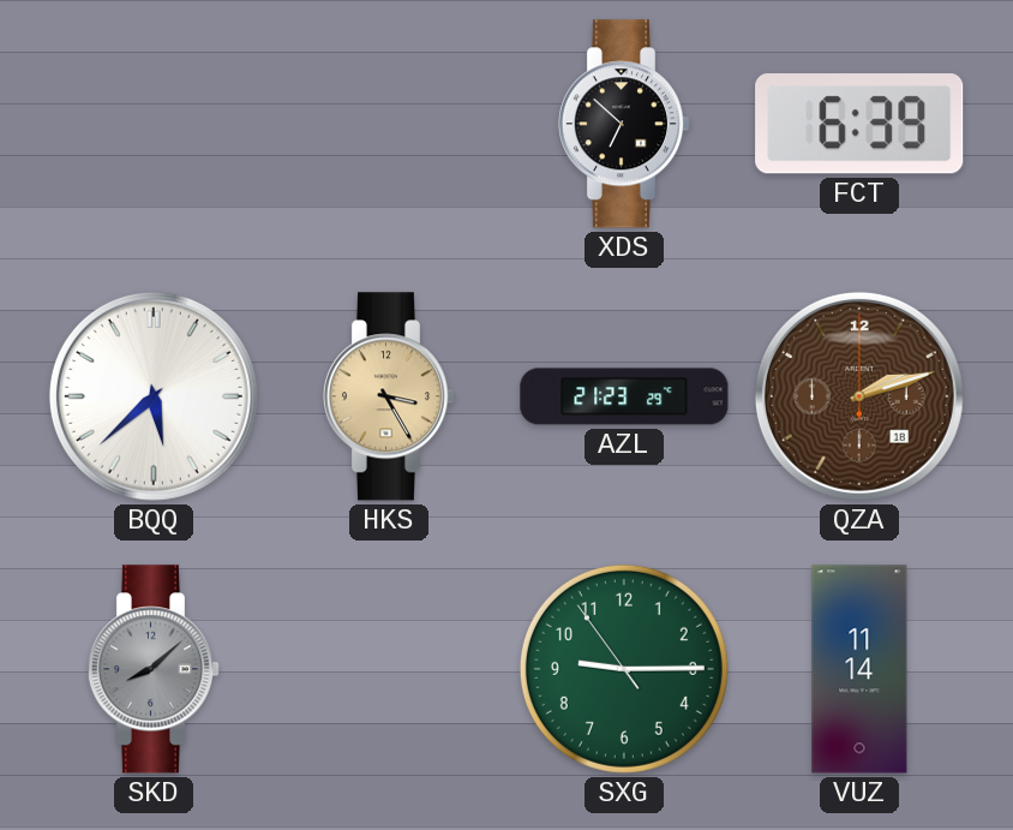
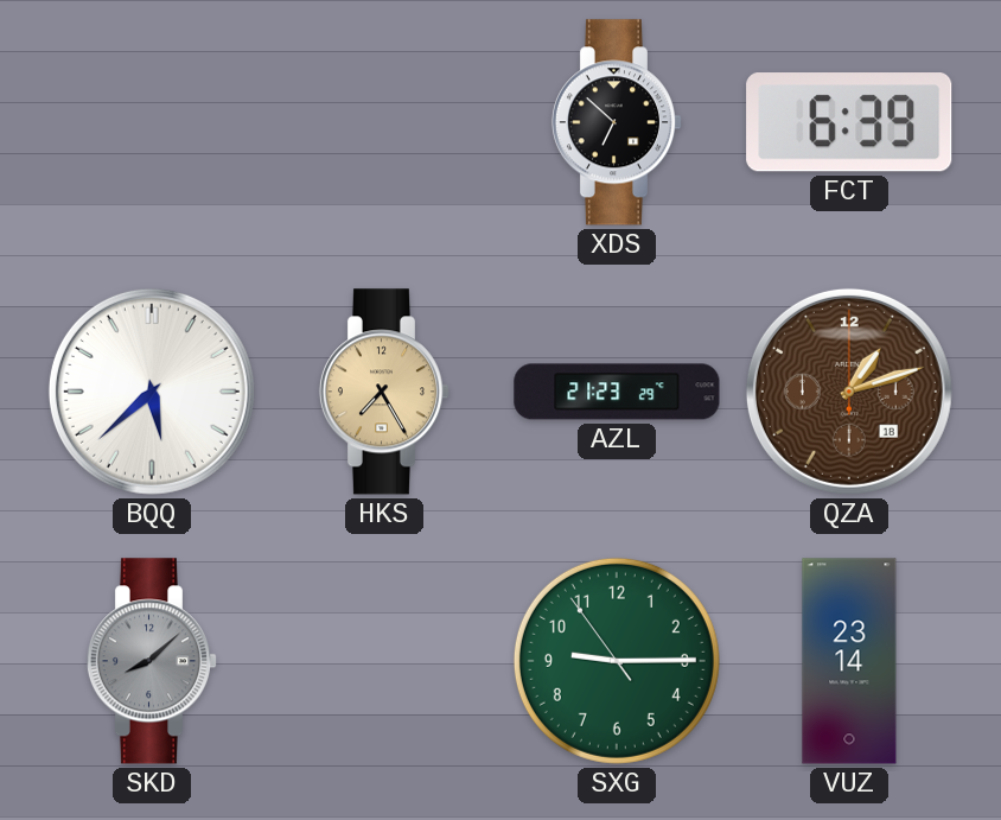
HKS: 3:25 -> 7:25
QZA: 2:12 -> 1:12
VUZ: 11:14 -> 23:14
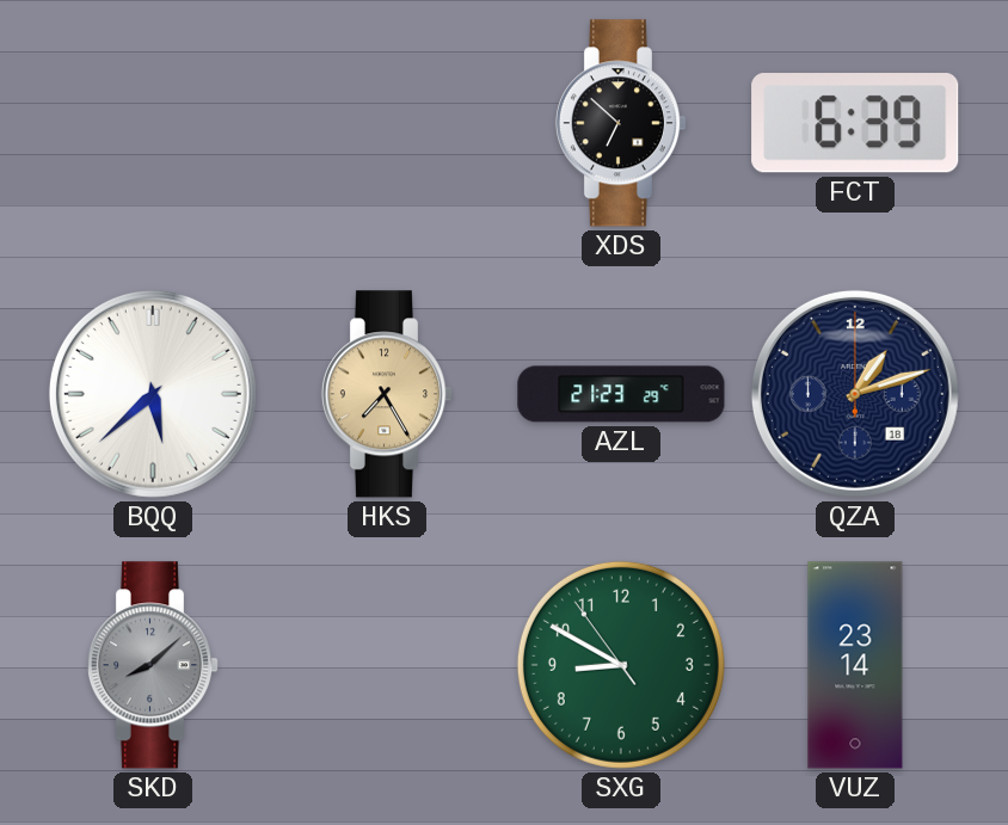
QZA dial: brown -> navy
SXG: 9:14 -> 8:49
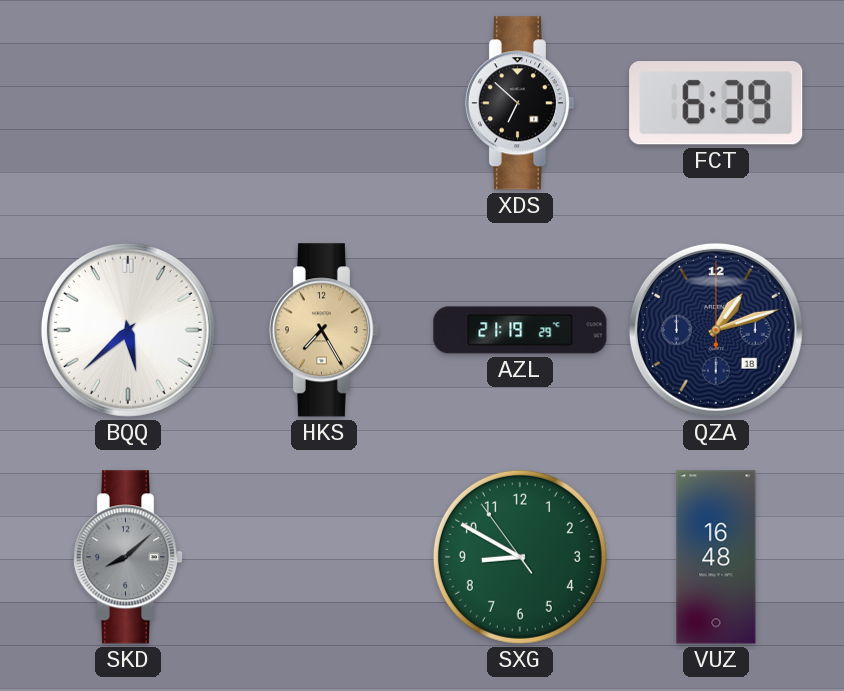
AZL: 21:23 -> 21:19
VUZ: 23:14 -> 16:48
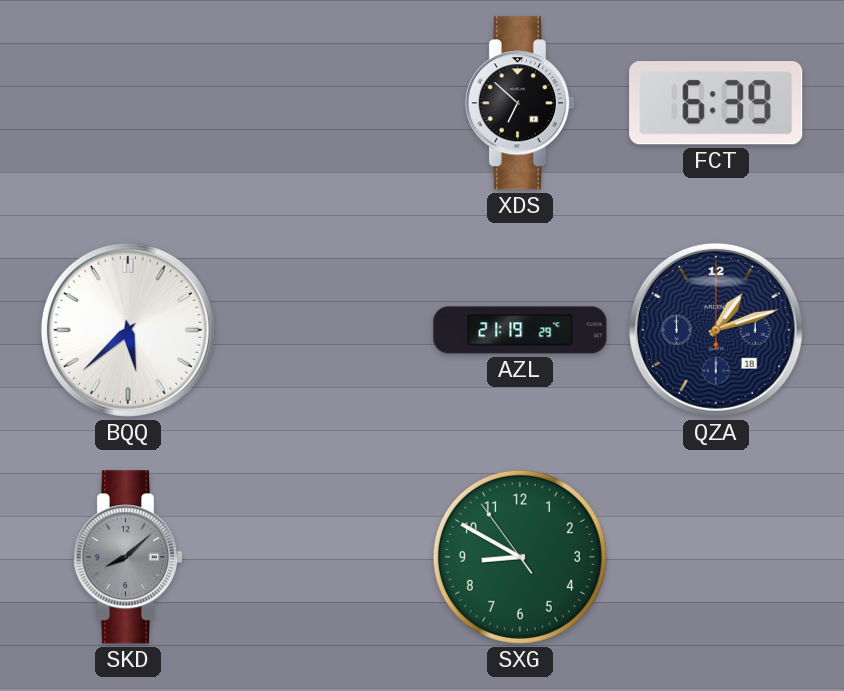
HKS: 7:25 -> none
VUZ: 16:48 -> none
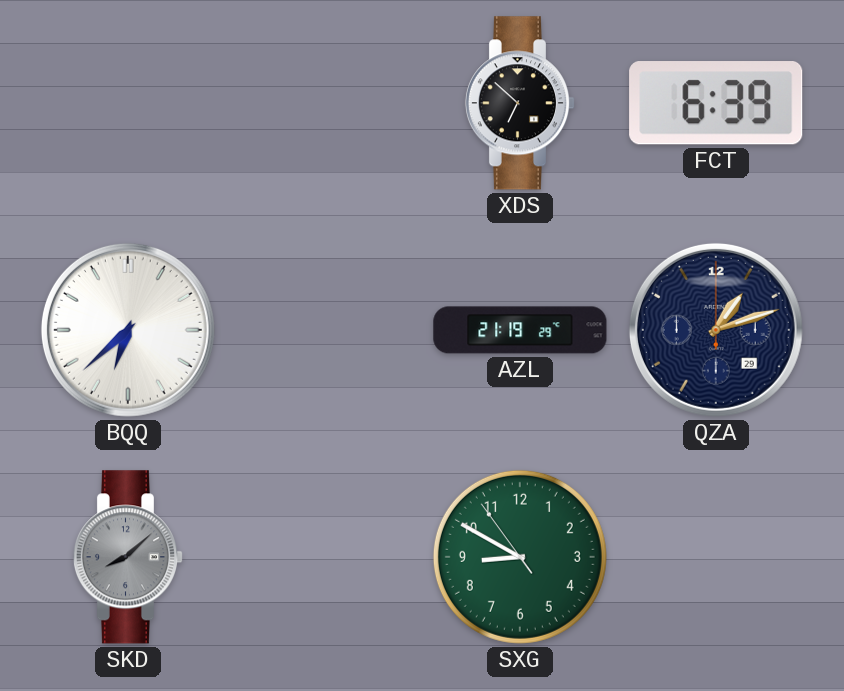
BQQ: 5:38 -> 6:38
QZA date: 18 -> 29
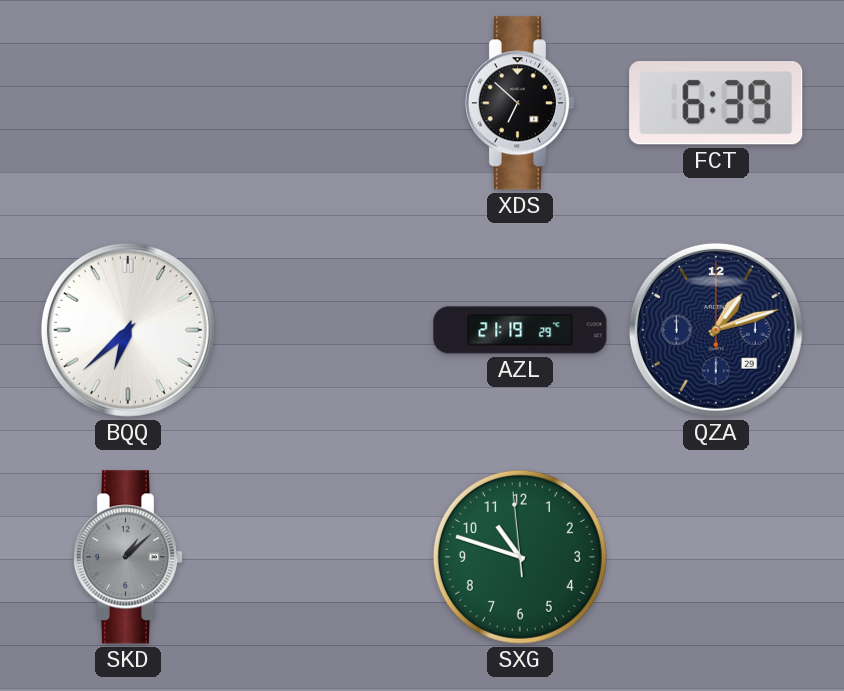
SKD: 8:08 -> 1:08
SXG: 8:49 -> 10:47
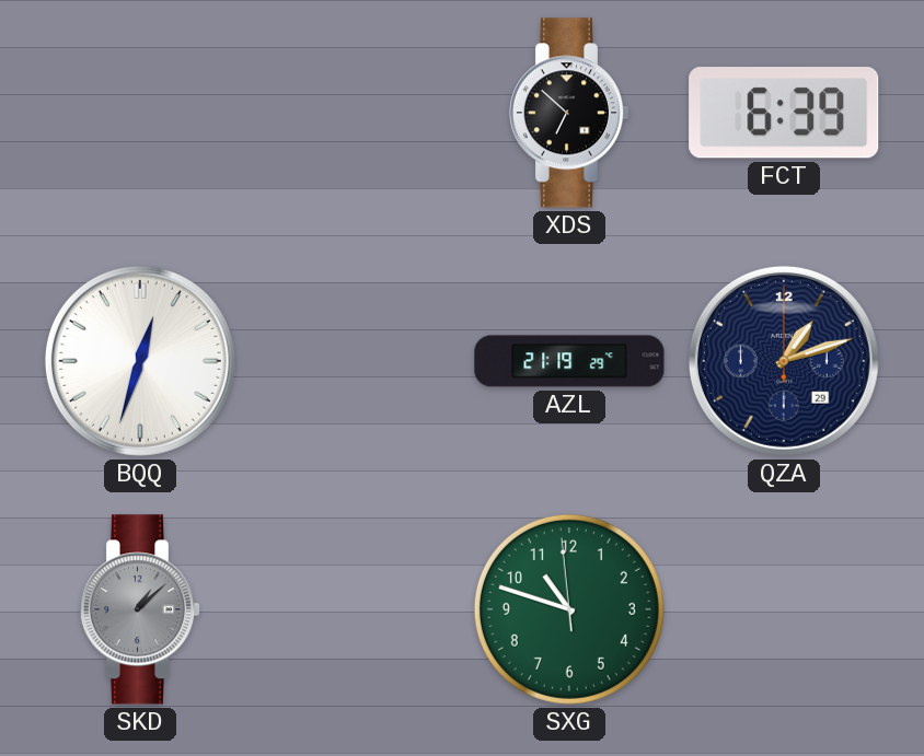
BQQ: 6:38 -> 12:33
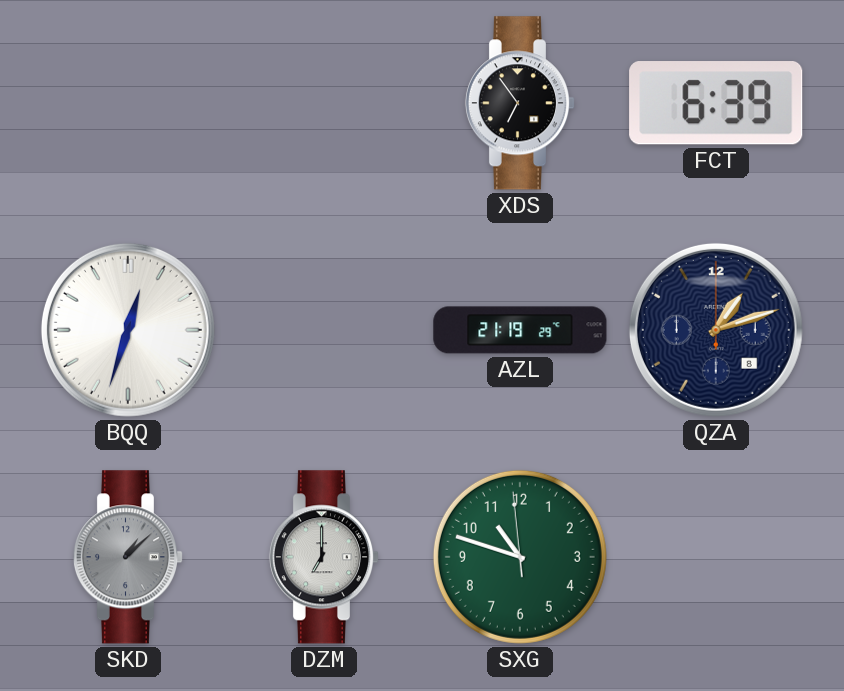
XDS: 6:52 -> 6:54
QZA date: 29 -> 8
DZM: none -> 7:00
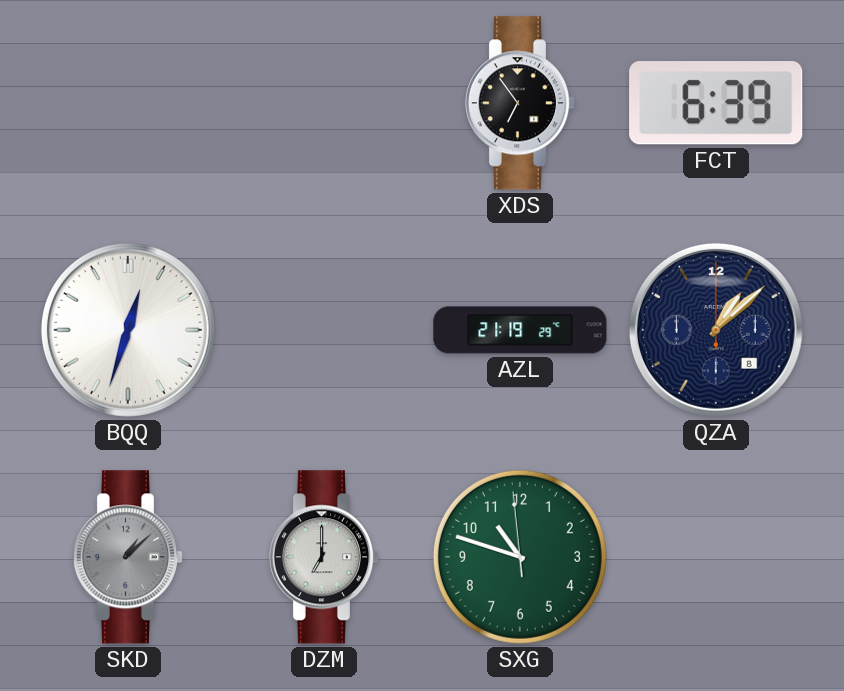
QZA: 1:12 -> 1:08
